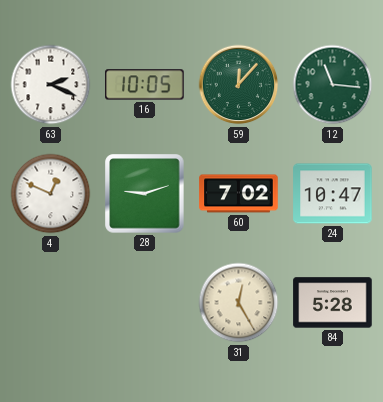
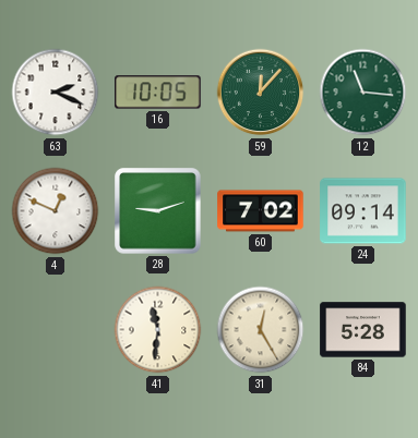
24: 10:47 -> 09:14
41: none -> 11:31
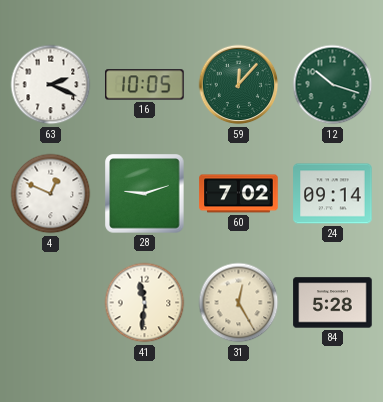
12: 11:16 -> 10:18
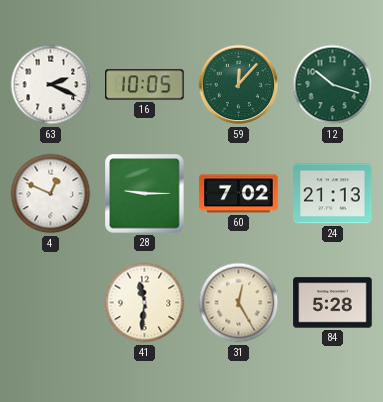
28: 9:12 -> 9:15
24: 09:14 -> 21:13
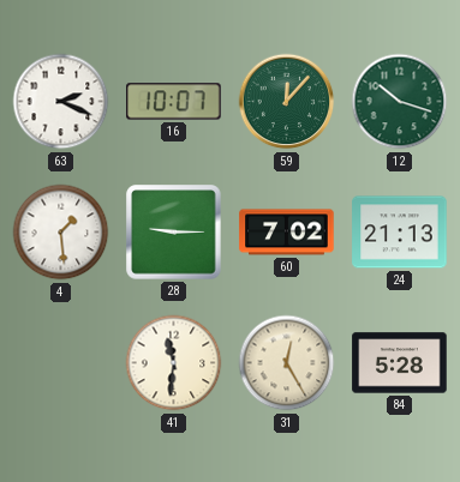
16: 10:05 -> 10:07
4: 12:49 -> 1:29
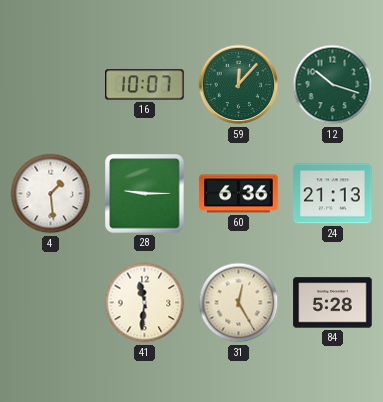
63: 2:19 -> none
60: 7:02 -> 6:36
